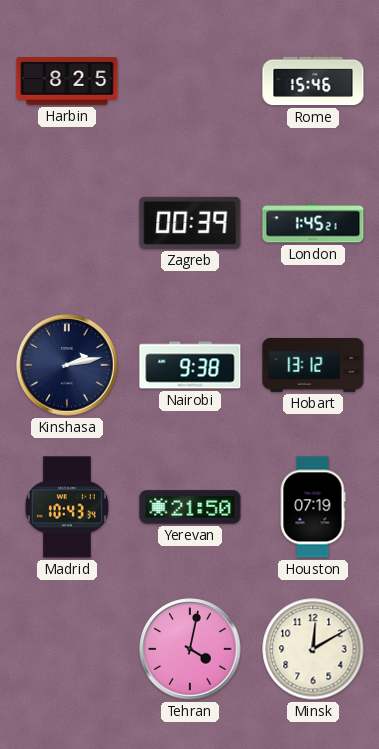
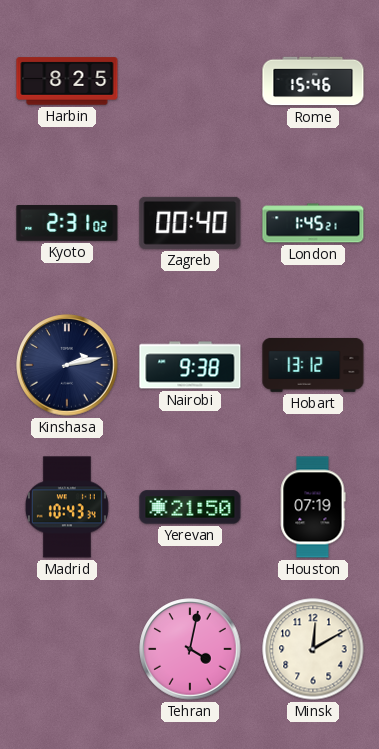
Kyoto: none -> 2:31
Zagreb: 00:39 -> 00:40
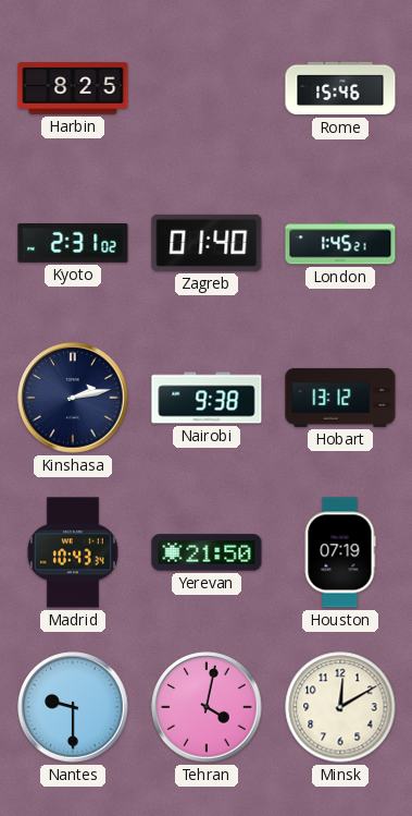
Zagreb: 00:40 -> 01:40
Nantes: none -> 9:30
